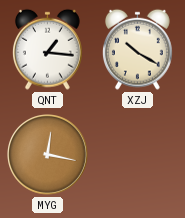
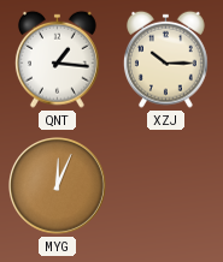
XZJ: 10:20 -> 10:15
MYG: 12:17 -> 12:04
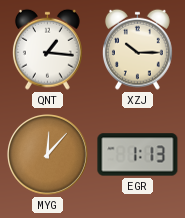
MYG: 12:04 -> 12:07
EGR: none -> 1:13
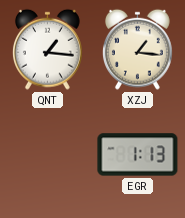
XZJ: 10:15 -> 1:16
MYG: 12:07 -> none
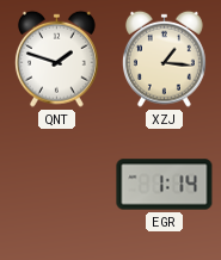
QNT: 1:16 -> 1:48
EGR: 1:13 -> 1:14
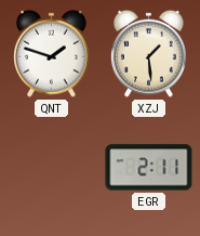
XZJ: 1:16 -> 1:29
EGR: 1:14 -> 2:11
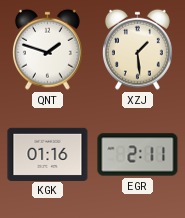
KGK: none -> 01:16
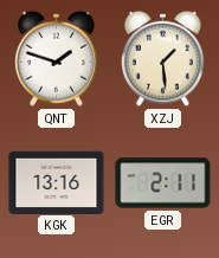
KGK: 01:16 -> 13:16
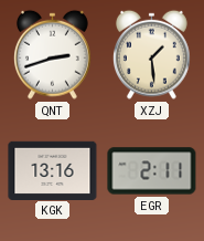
QNT: 1:48 -> 2:42
